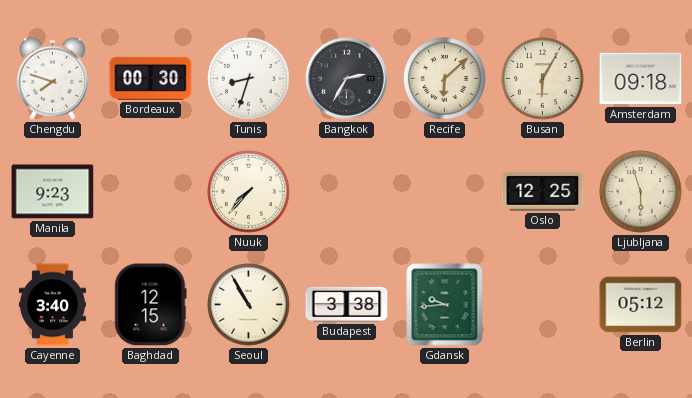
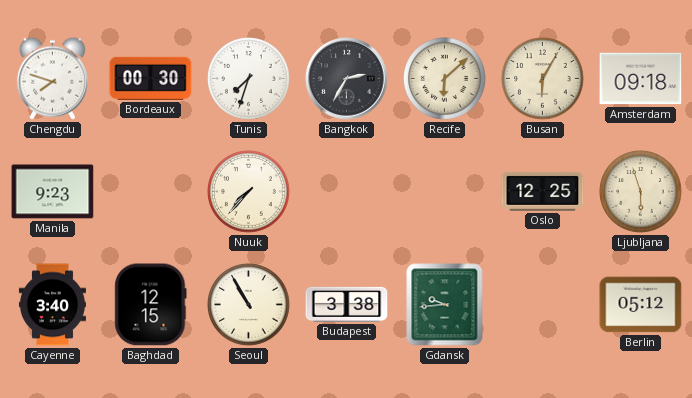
Tunis: 8:33 -> 7:33
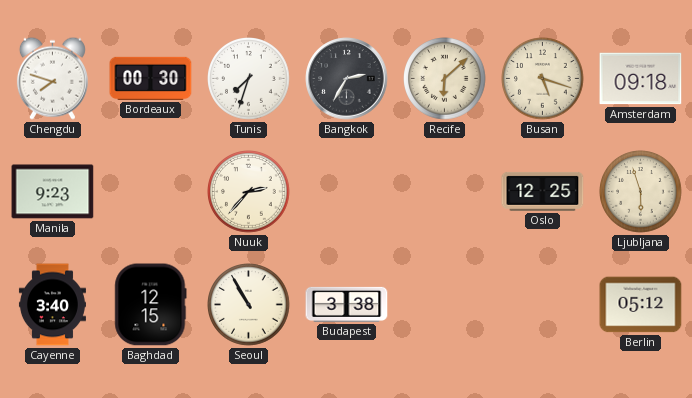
Busan: 6:05 -> 5:18
Nuuk: 7:37 -> 2:37
Gdansk: 9:44 -> none
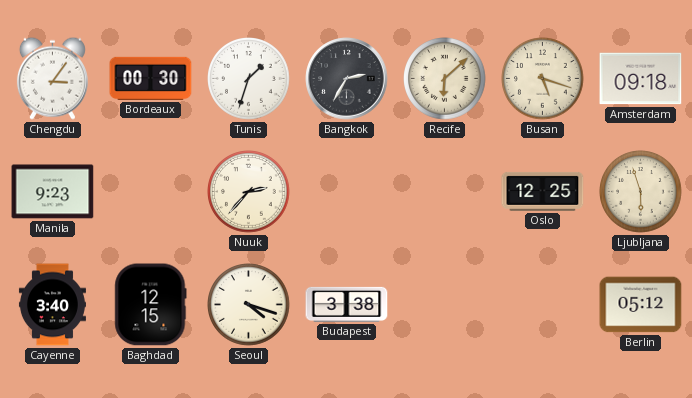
Chengdu: 7:48 -> 3:06
Tunis: 7:33 -> 1:33
Seoul: 10:55 -> 4:18
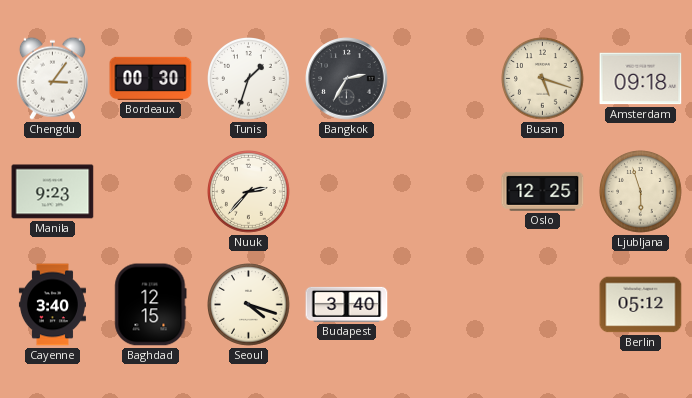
Recife: 6:08 -> none
Budapest: 3:38 -> 3:40
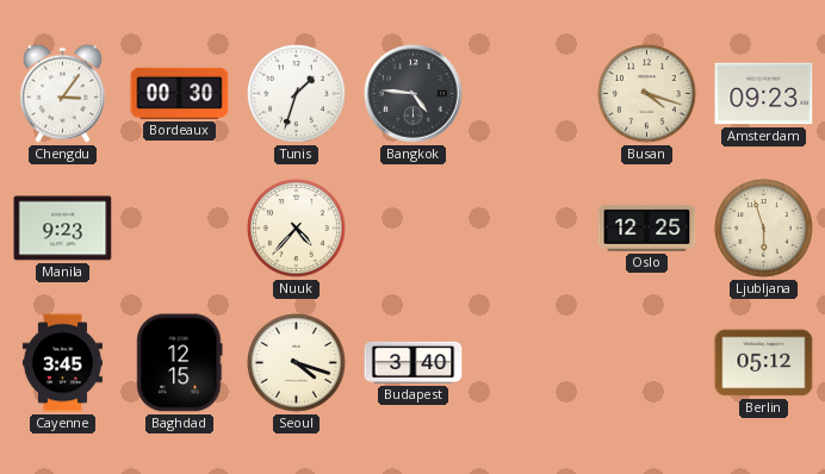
Bangkok: 2:35 -> 4:46
Busan: 5:18 -> 4:18
Amsterdam: 09:18 -> 09:23
Nuuk: 2:37 -> 4:37
Cayenne: 3:40 -> 3:45
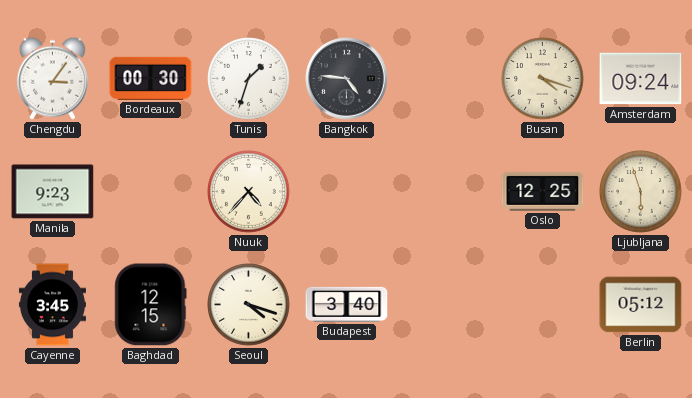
Amsterdam: 09:23 -> 09:24
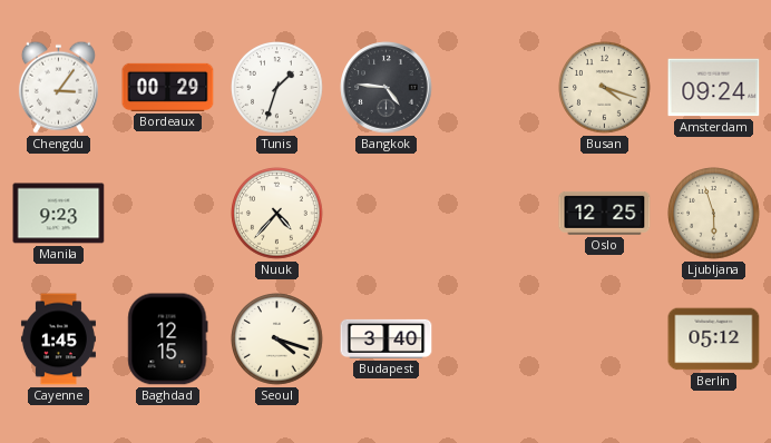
Bordeaux: 00:30 -> 00:29
Cayenne: 3:45 -> 1:45
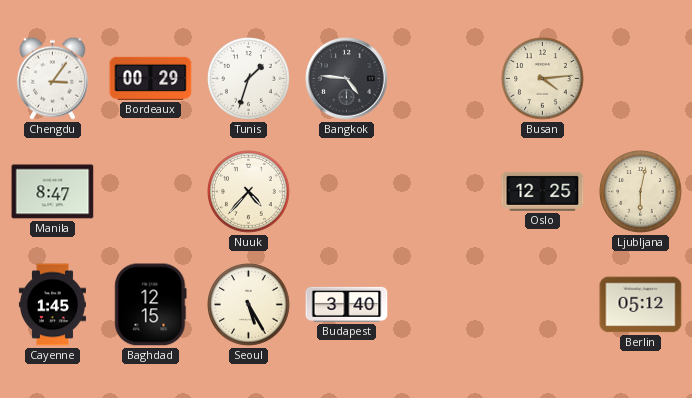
Busan: 4:18 -> 4:14
Amsterdam: 09:24 -> none
Manila: 9:23 -> 8:47
Ljubljana: 5:57 -> 6:02
Seoul: 4:18 -> 5:25
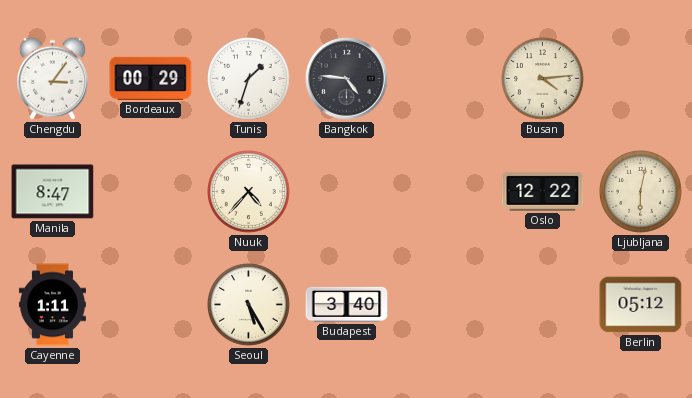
Oslo: 12:25 -> 12:22
Cayenne: 1:45 -> 1:11
Baghdad: 12:15 -> none
